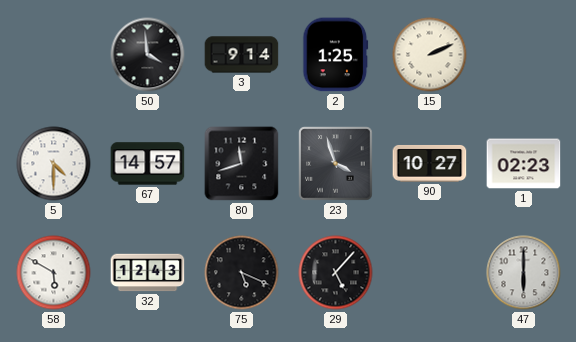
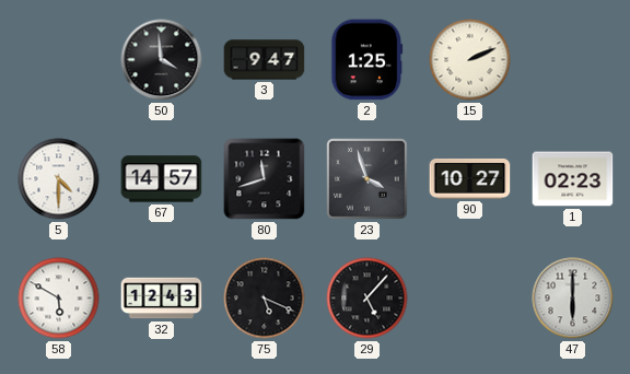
3: 9:14 -> 9:47
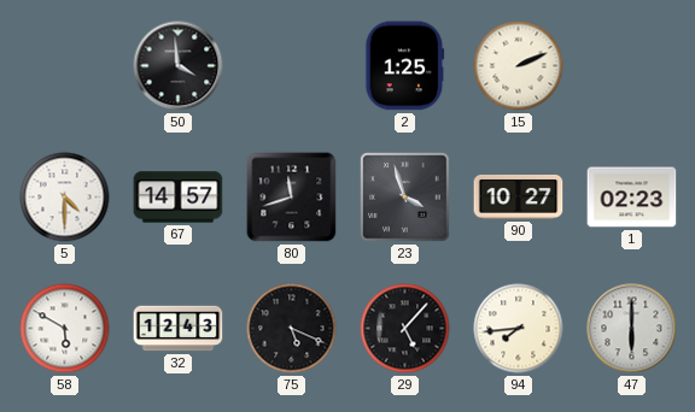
3: 9:47 -> none
94: none -> 7:44
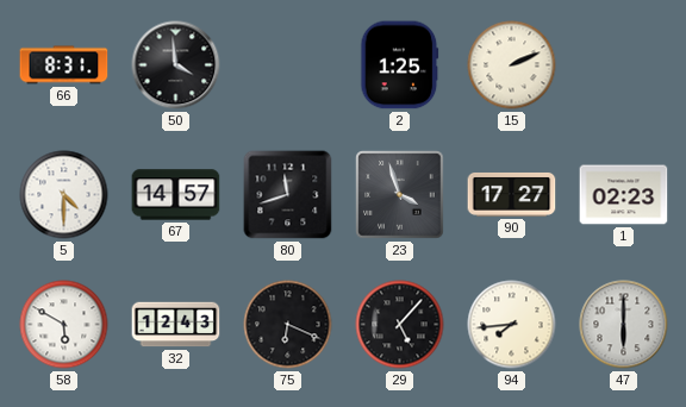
66: none -> 8:31
90: 10:27 -> 17:27
75: 5:19 -> 6:19
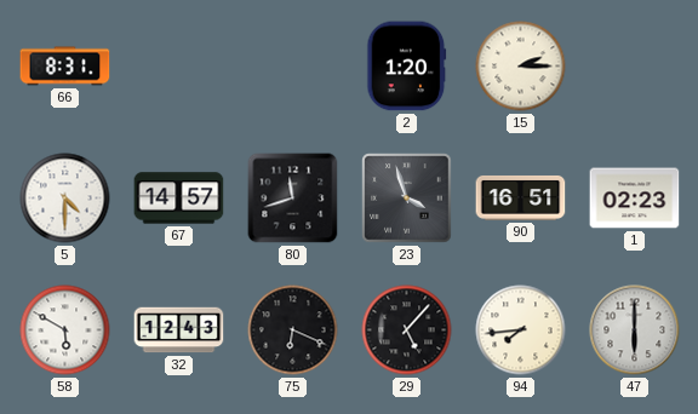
50: 3:59 -> none
2: 1:25 -> 1:20
15: 2:11 -> 2:15
90: 17:27 -> 16:51
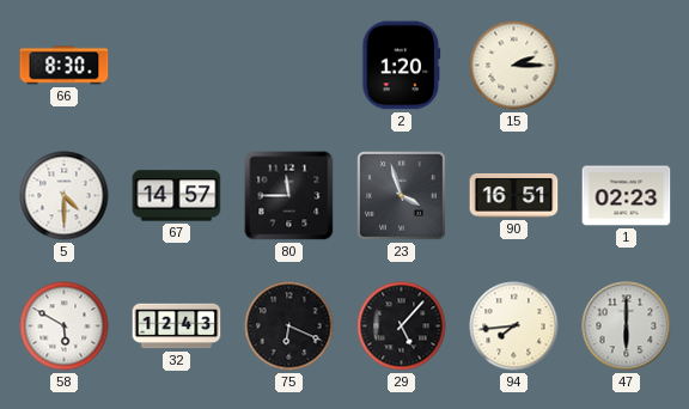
66: 8:31 -> 8:30
80: 11:42 -> 11:45
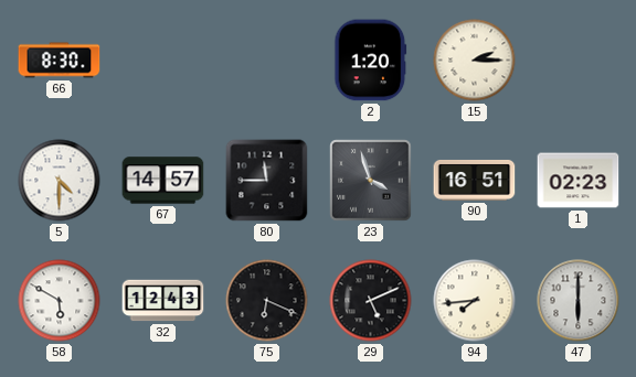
29: 5:07 -> 5:11
